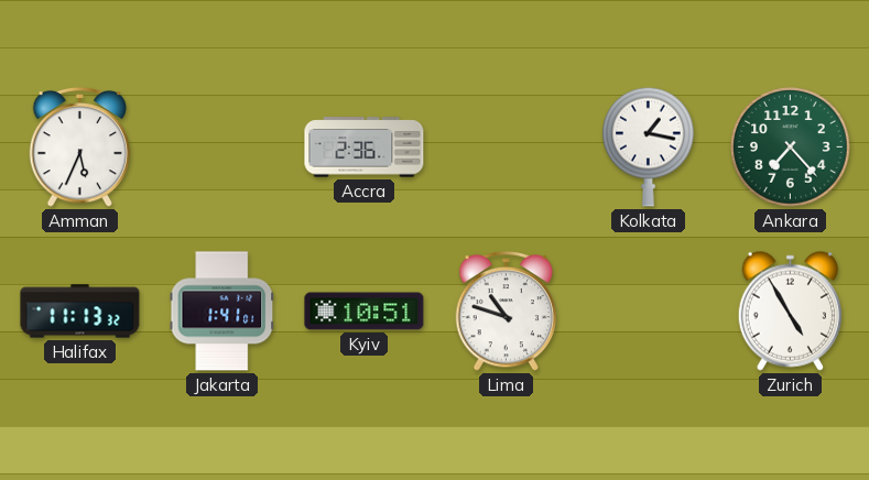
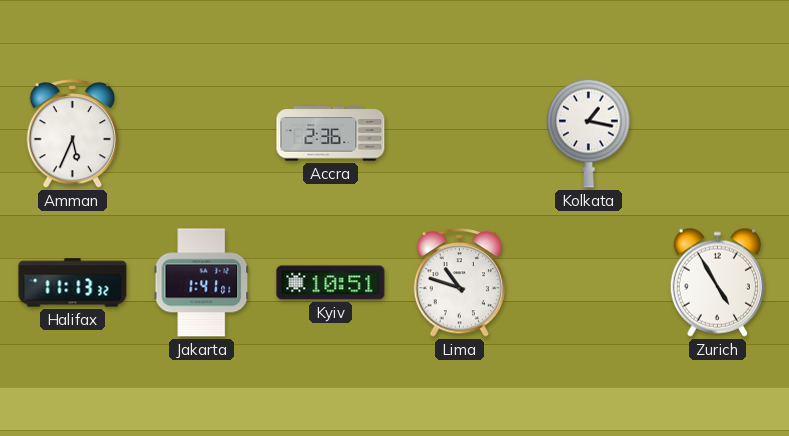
Ankara: 7:23 -> none
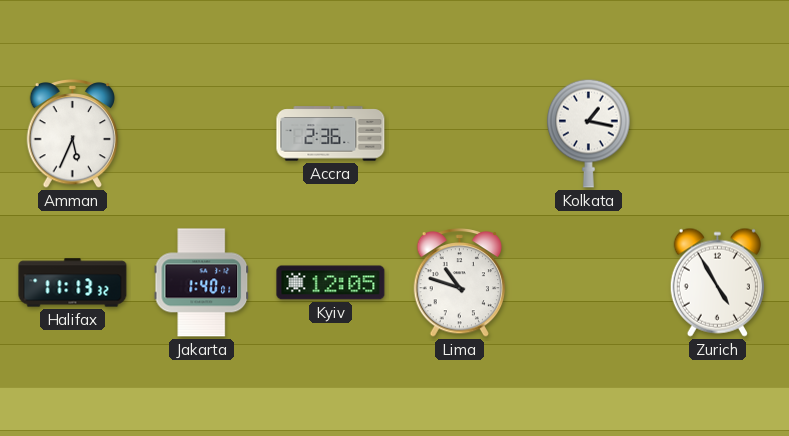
Jakarta: 1:41 -> 1:40
Kyiv: 10:51 -> 12:05
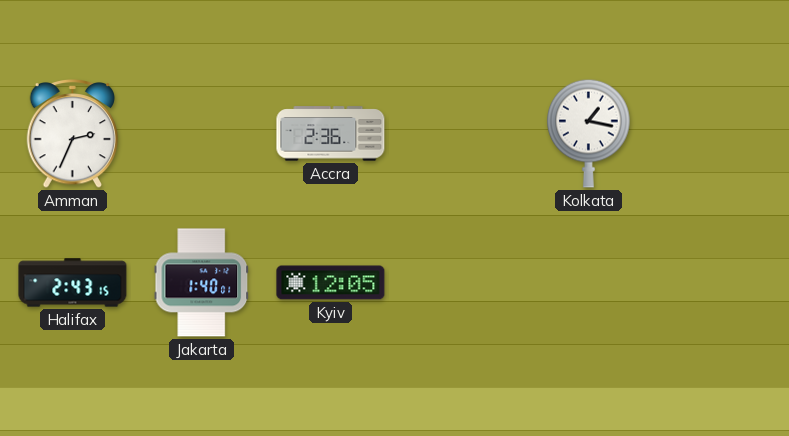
Amman: 5:34 -> 2:34
Halifax: 11:13 -> 2:43
Lima: 10:48 -> none
Zurich: 4:55 -> none
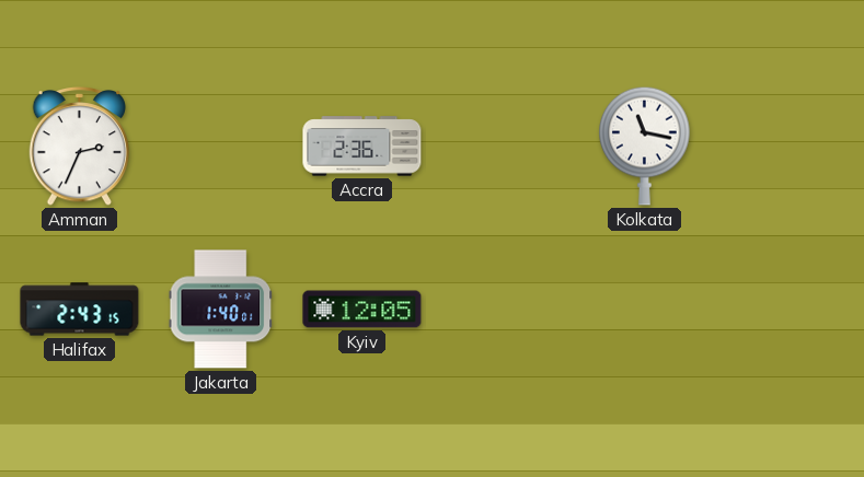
Kolkata: 1:17 -> 11:17
